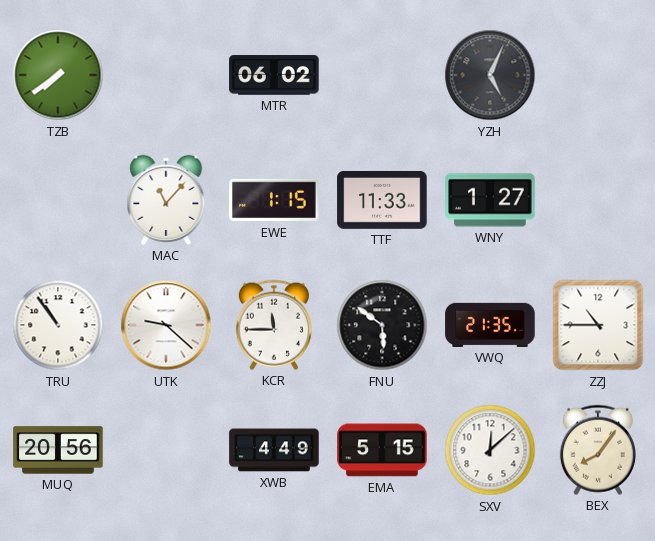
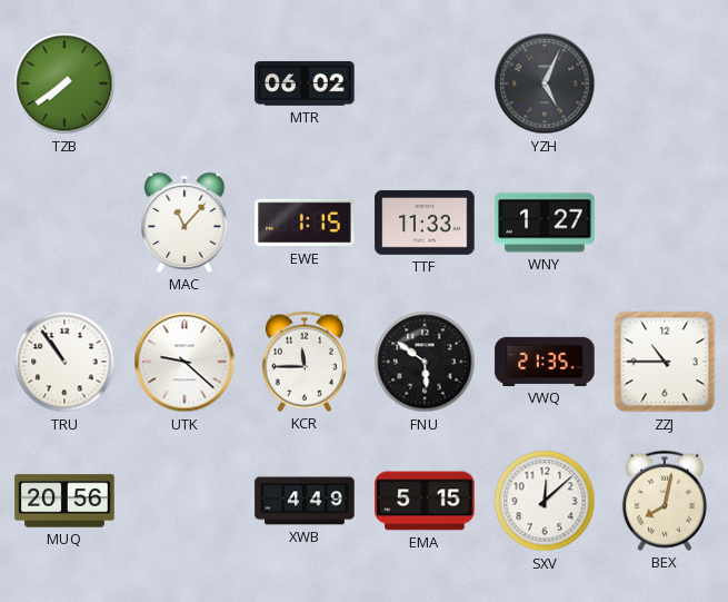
BEX: 8:06 -> 8:02
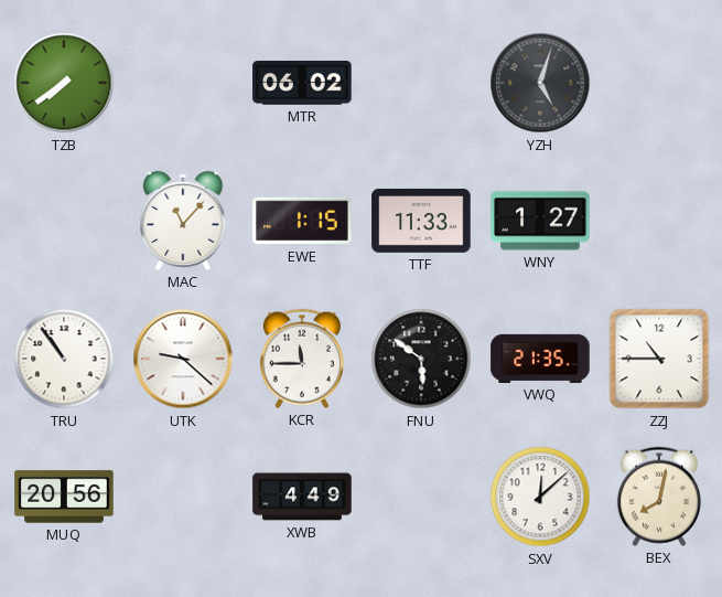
YZH: 5:04 -> 5:03
EMA: 5:15 -> none
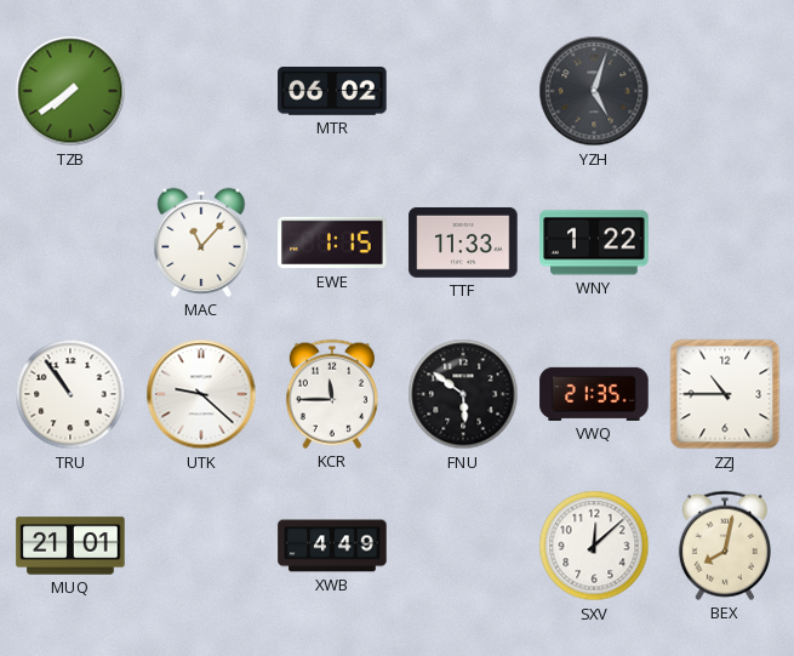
WNY: 1:27 -> 1:22
MUQ: 20:56 -> 21:01
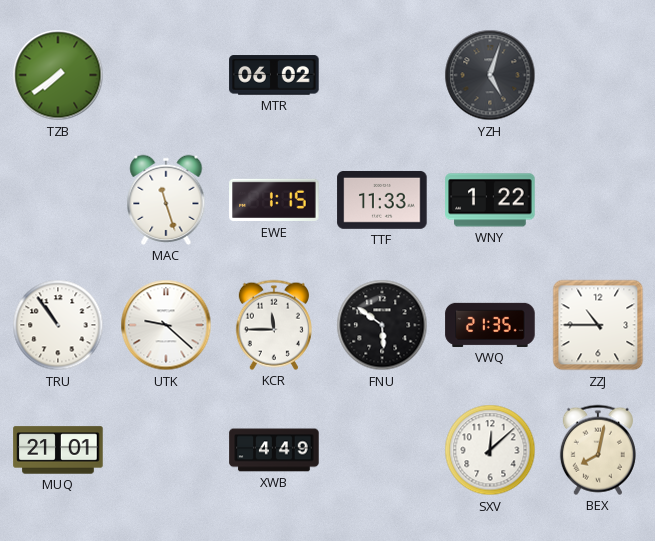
MAC: 11:07 -> 11:27
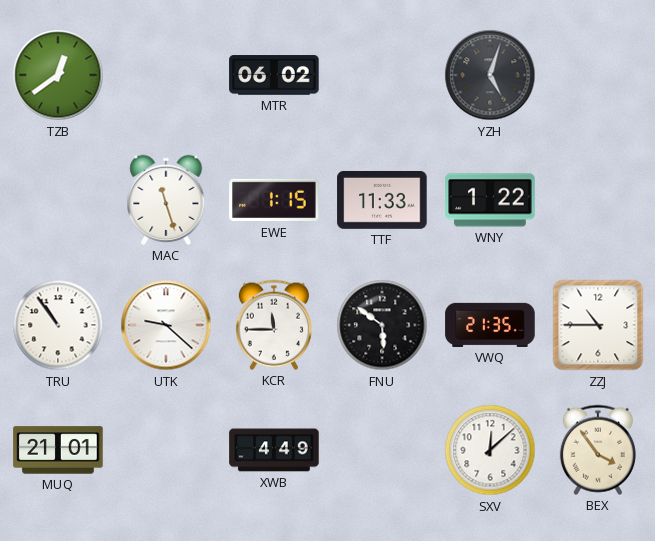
TZB: 7:39 -> 12:39
BEX: 8:02 -> 3:54
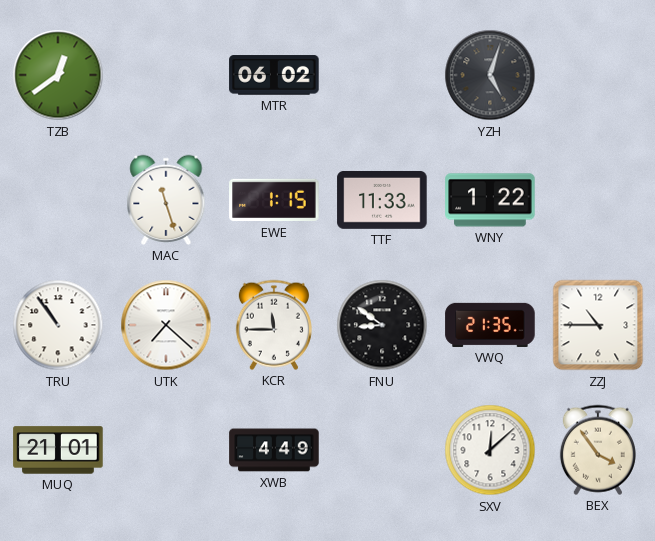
UTK: 9:22 -> 7:22
FNU: 5:51 -> 8:51
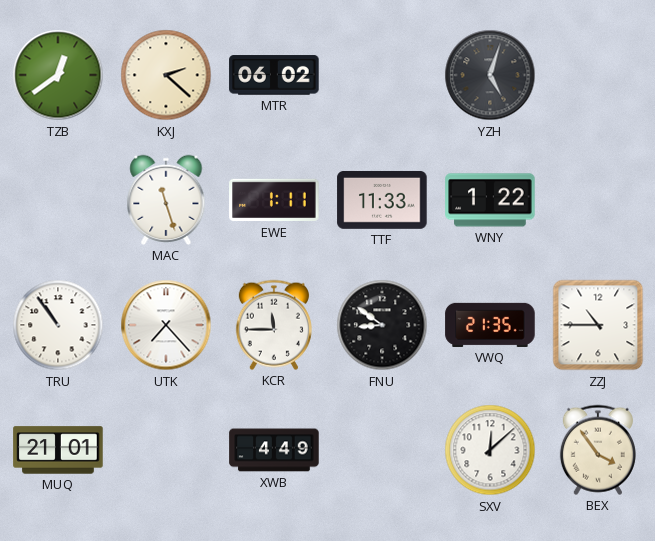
KXJ: none -> 2:22
EWE: 1:15 -> 1:11
UTK: 7:22 -> 7:23
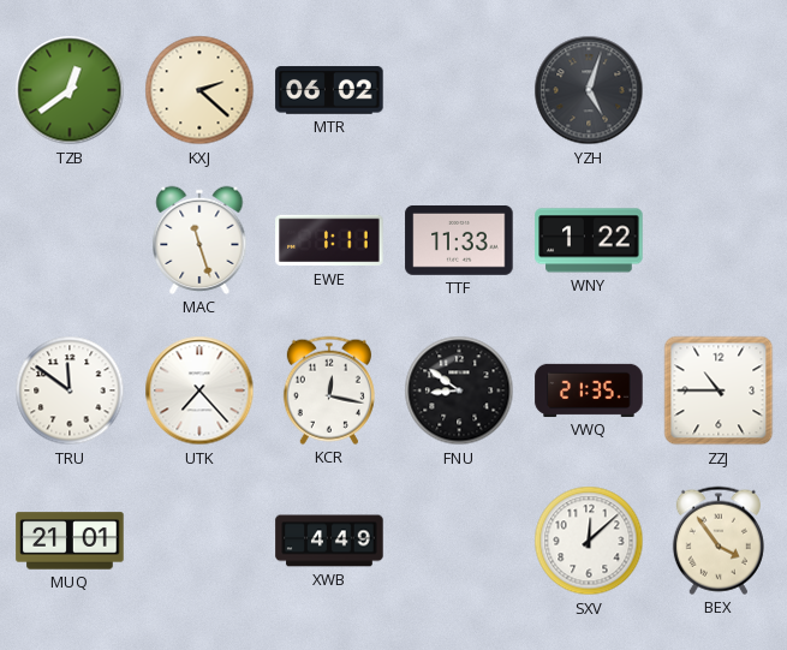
TRU: 10:54 -> 11:51
KCR: 11:45 -> 12:17
